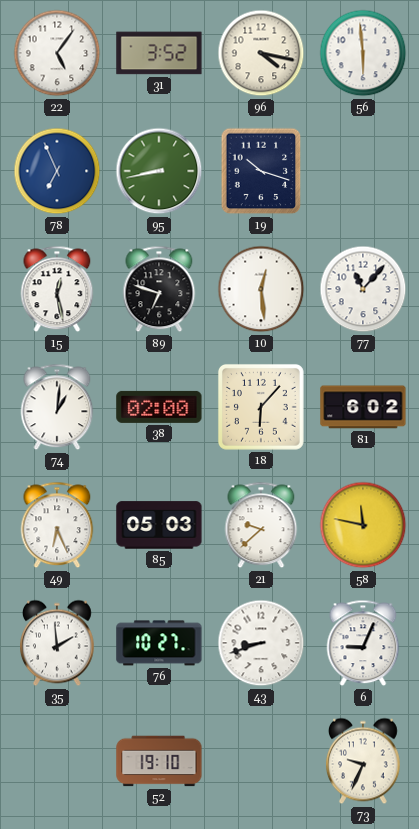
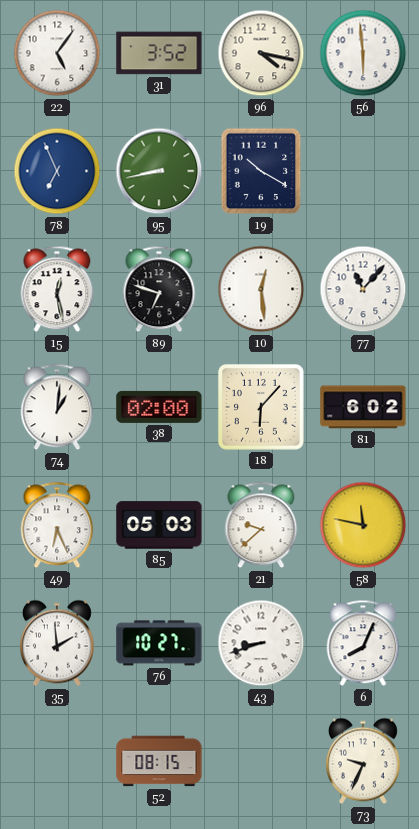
19: 10:18 -> 10:20
6: 9:04 -> 8:04
52: 19:10 -> 08:15
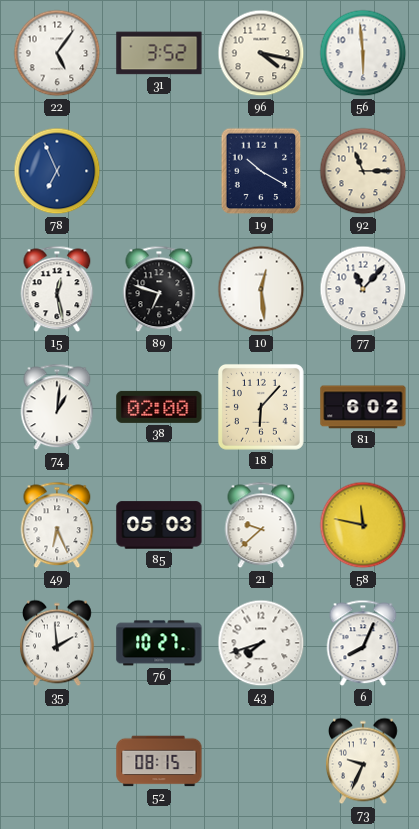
95: 8:43 -> none
92: none -> 11:15
43: 8:42 -> 7:42
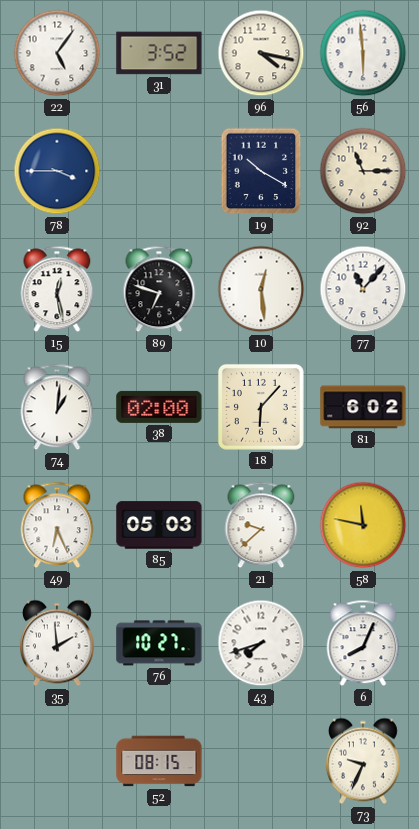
78: 6:56 -> 3:45
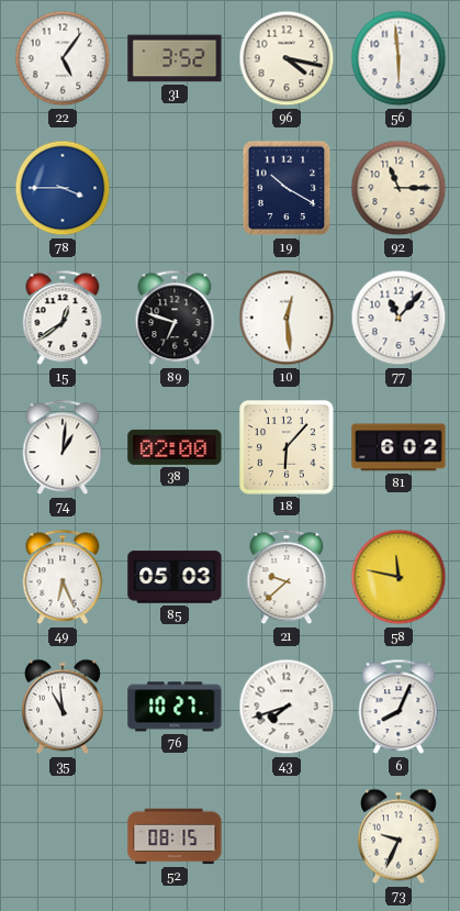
15: 12:28 -> 12:39
35: 1:59 -> 10:59
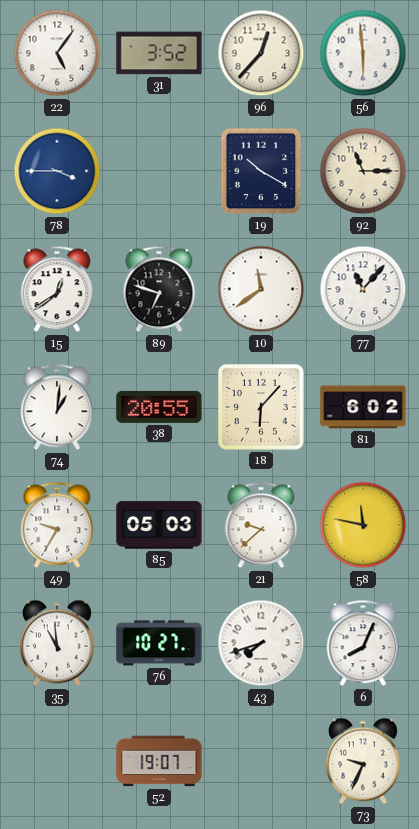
96: 4:17 -> 12:37
10: 12:29 -> 11:39
38: 02:00 -> 20:55
49: 6:26 -> 9:35
52: 08:15 -> 19:07
